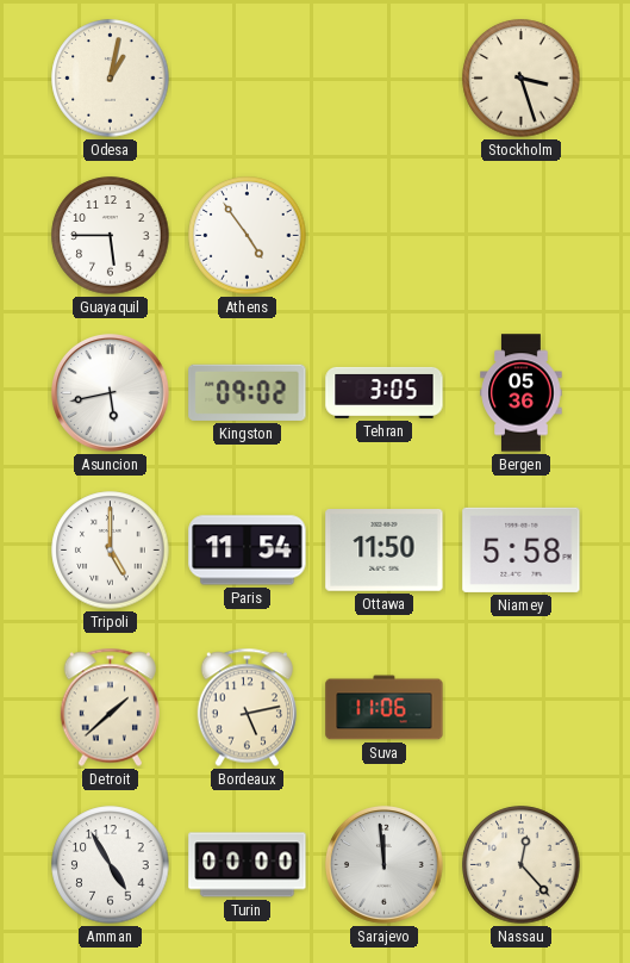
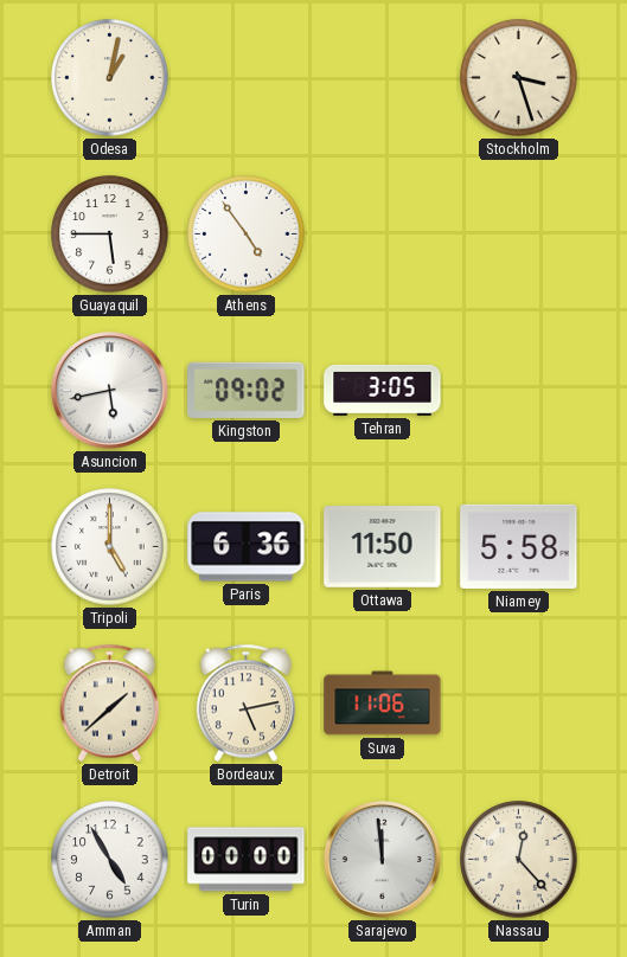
Bergen: 05:36 -> none
Paris: 11:54 -> 6:36
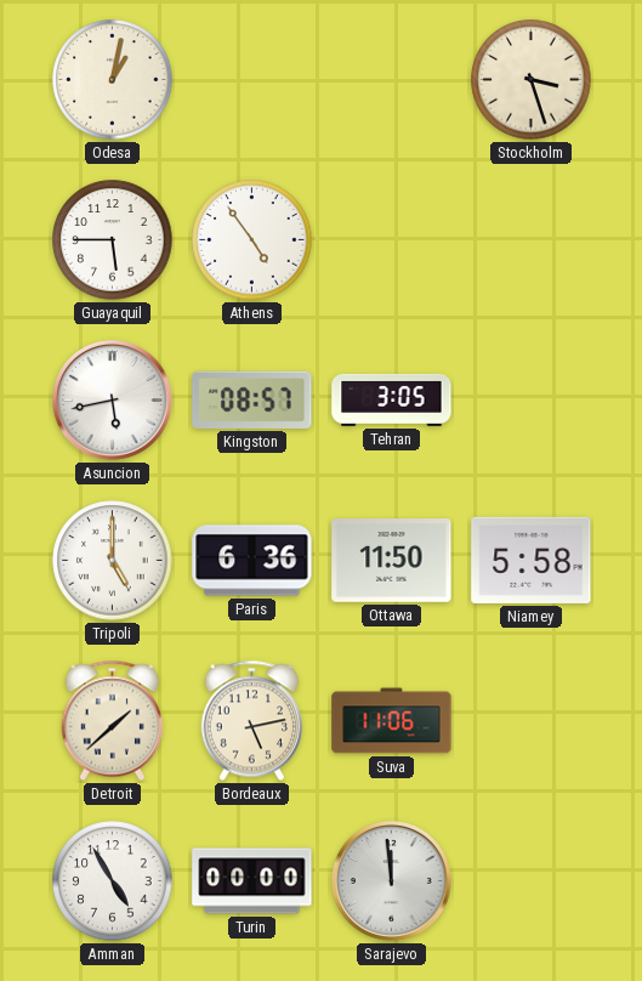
Kingston: 09:02 -> 08:57
Nassau: 12:23 -> none
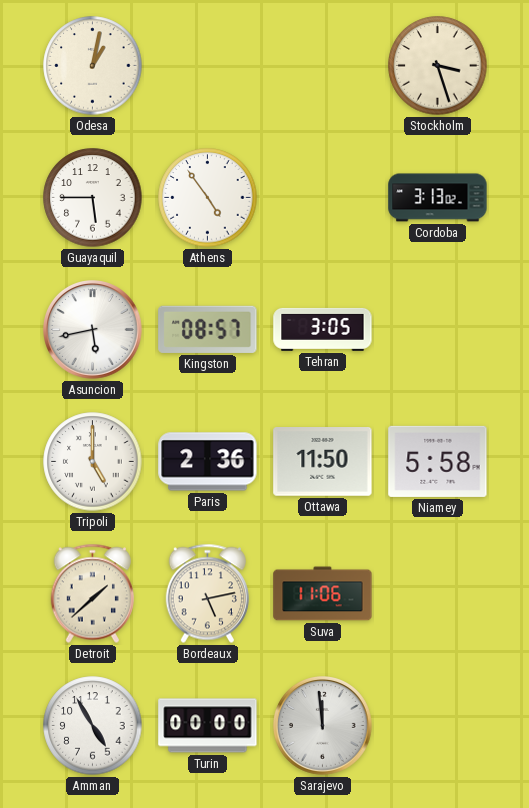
Cordoba: none -> 3:13
Paris: 6:36 -> 2:36
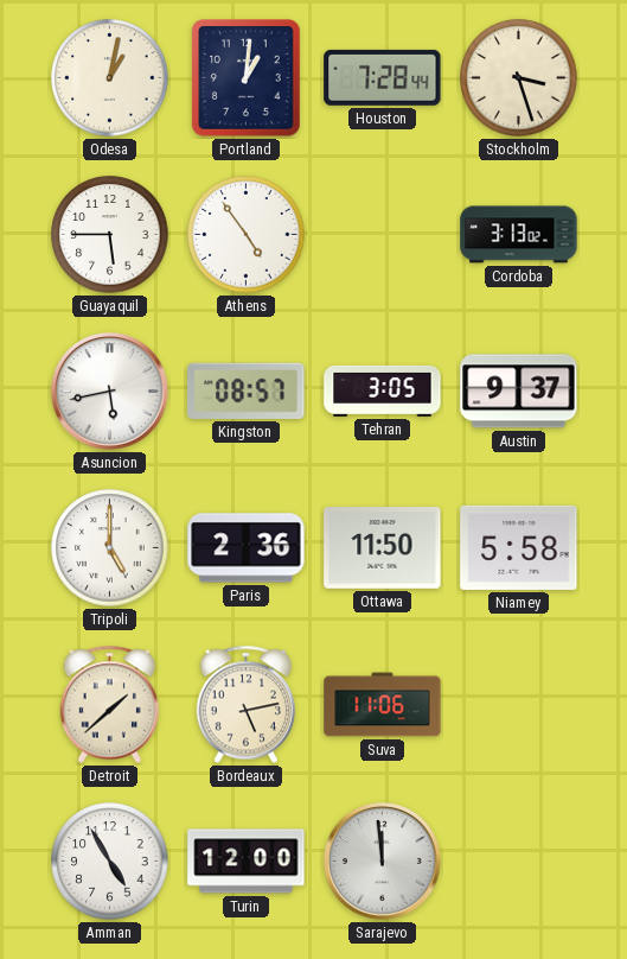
Portland: none -> 1:01
Houston: none -> 7:28
Austin: none -> 9:37
Turin: 00:00 -> 12:00
